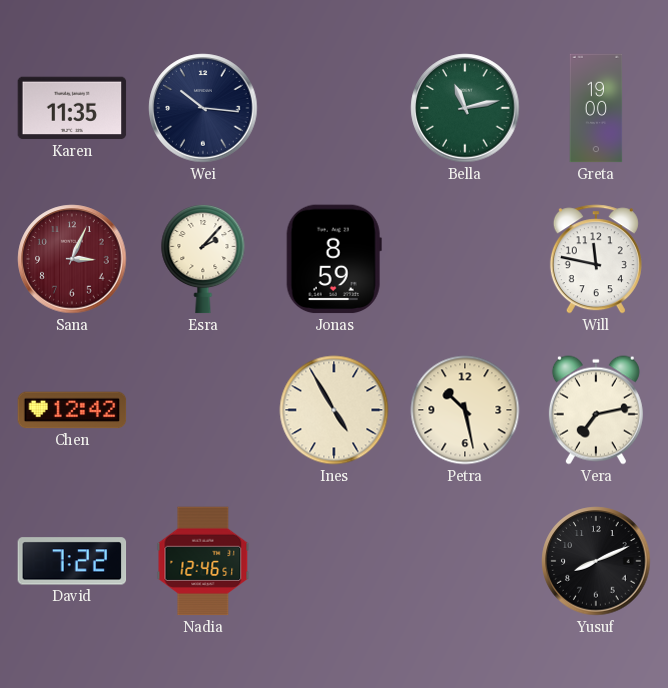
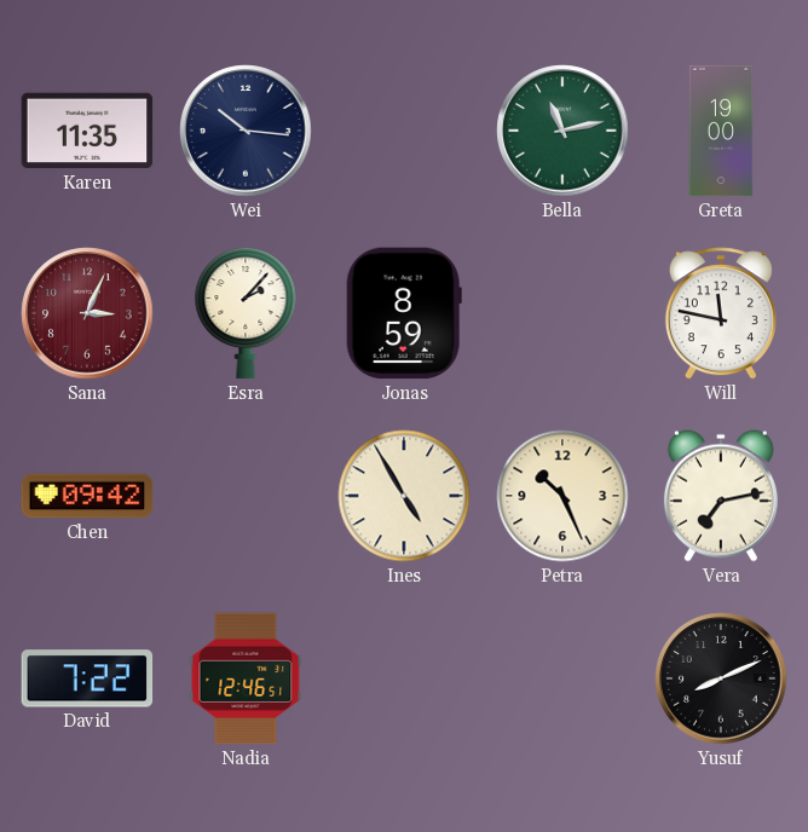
Chen: 12:42 -> 09:42
Petra: 10:28 -> 10:26
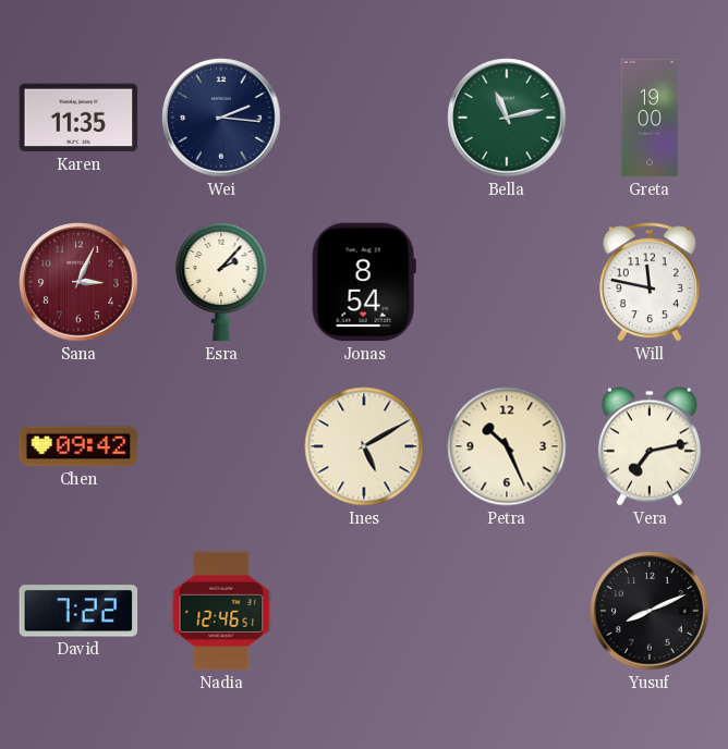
Wei: 10:16 -> 2:16
Jonas: 8:59 -> 8:54
Ines: 4:55 -> 5:10
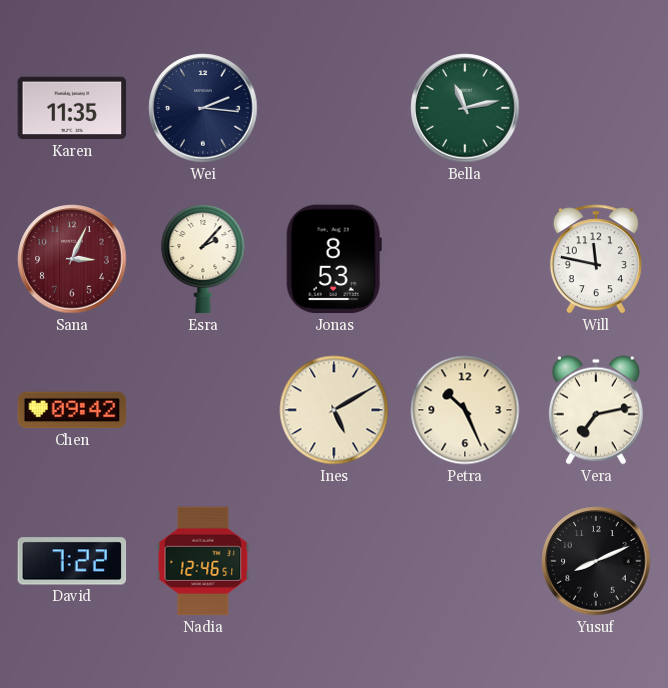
Greta: 19:00 -> none
Jonas: 8:54 -> 8:53
